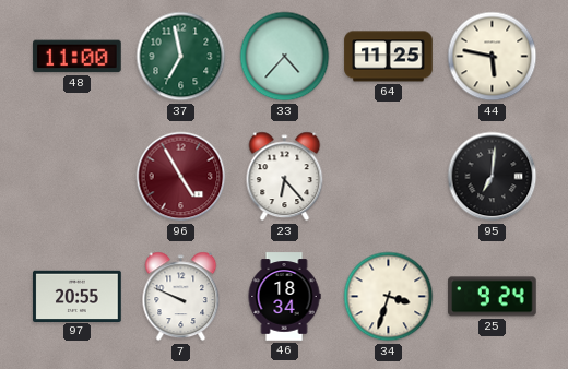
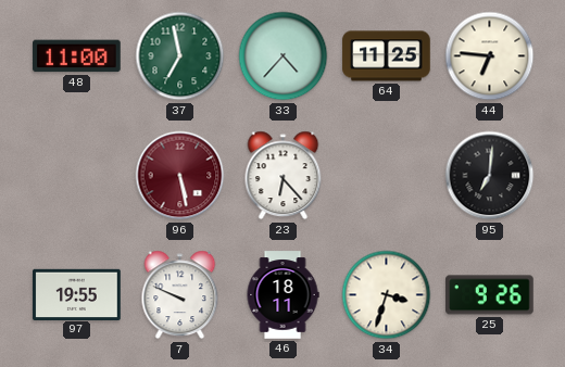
44: 5:47 -> 6:46
96: 4:55 -> 5:28
97: 20:55 -> 19:55
46: 18:34 -> 18:11
25: 9:24 -> 9:26
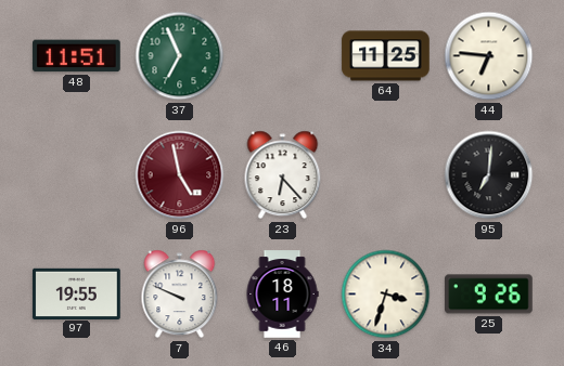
48: 11:00 -> 11:51
37: 6:58 -> 6:56
33: 4:37 -> none
96: 5:28 -> 4:58
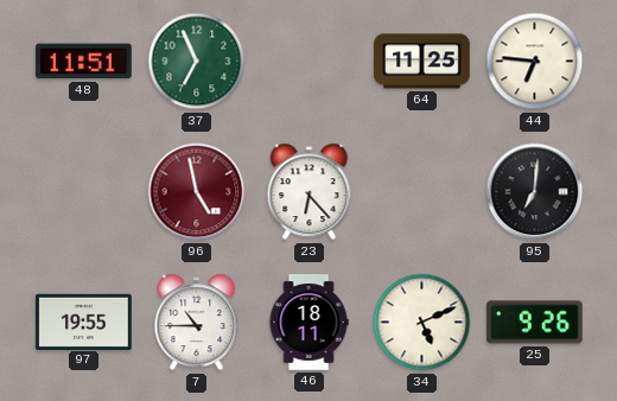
7: 9:49 -> 10:45
34: 3:33 -> 5:11
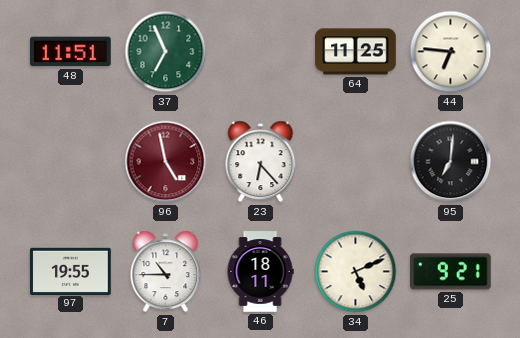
25: 9:26 -> 9:21
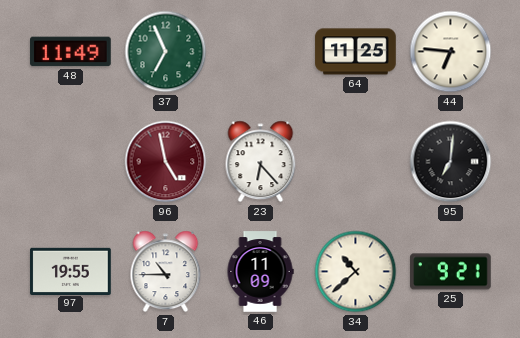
48: 11:51 -> 11:49
46: 18:11 -> 11:09
34: 5:11 -> 10:38
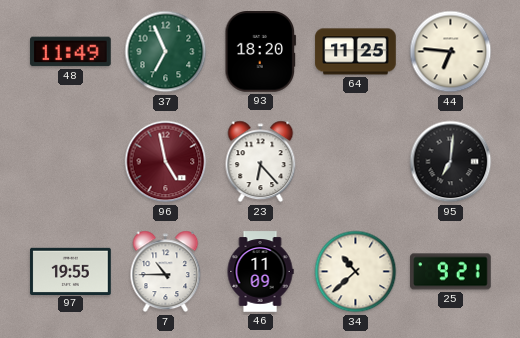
93: none -> 18:20
